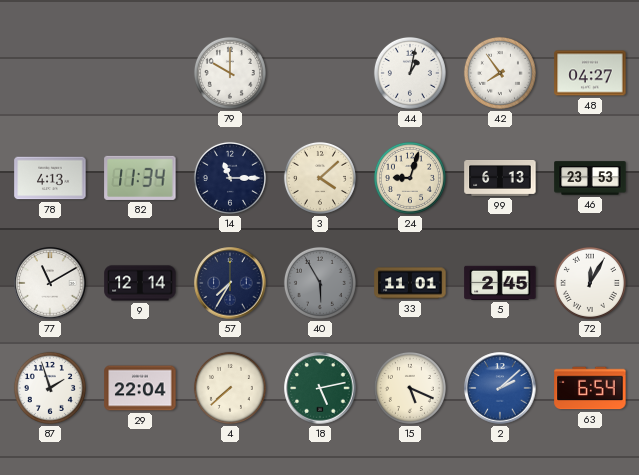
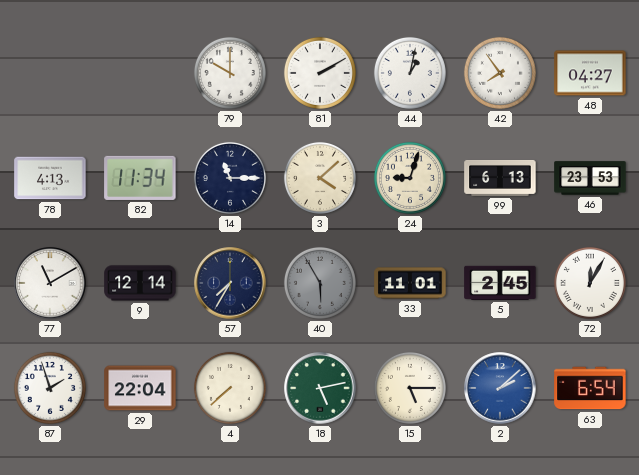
81: none -> 2:10
15: 5:19 -> 5:15
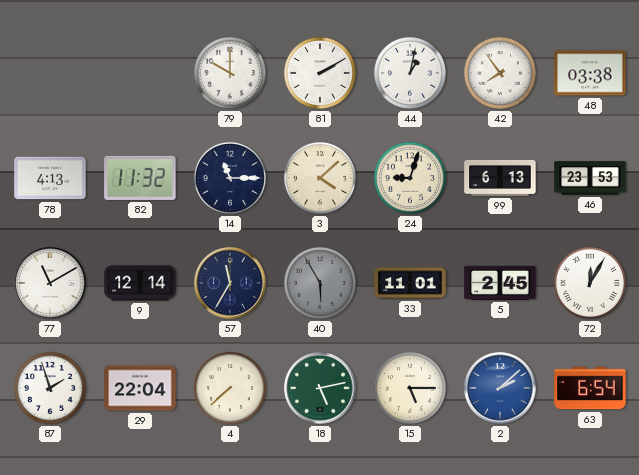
48: 04:27 -> 03:38
82: 11:34 -> 11:32
57: 7:35 -> 11:35
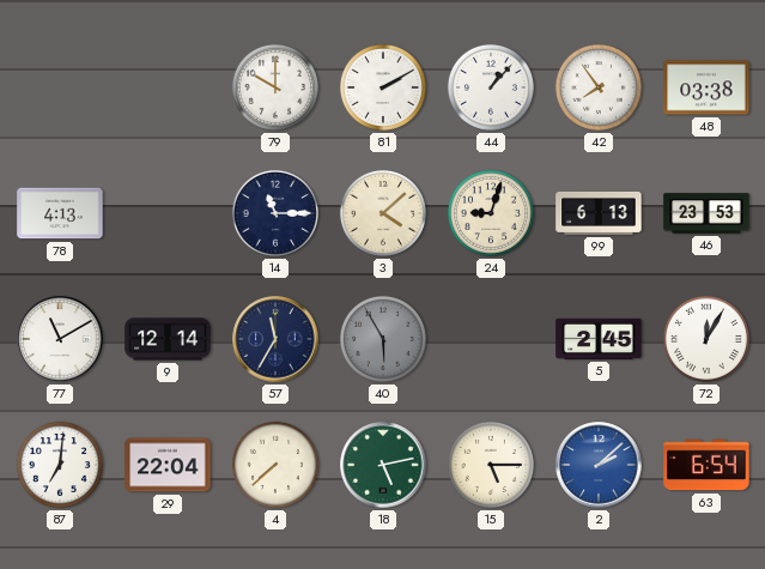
44: 1:02 -> 1:07
82: 11:32 -> none
33: 11:01 -> none
87: 1:57 -> 7:01
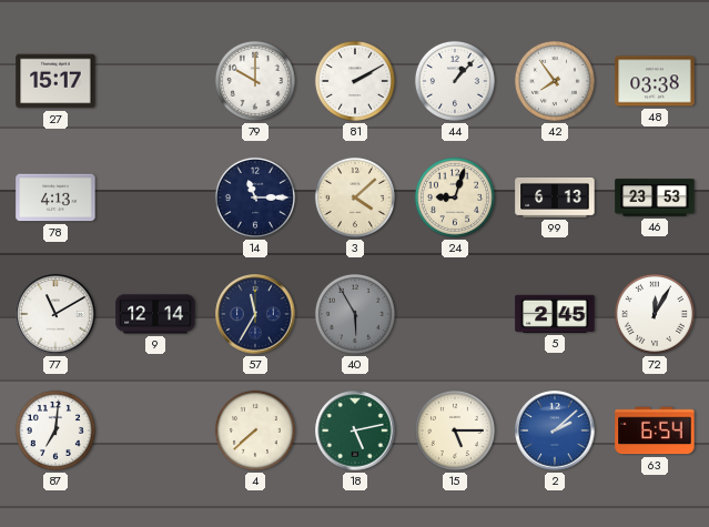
27: none -> 15:17
29: 22:04 -> none
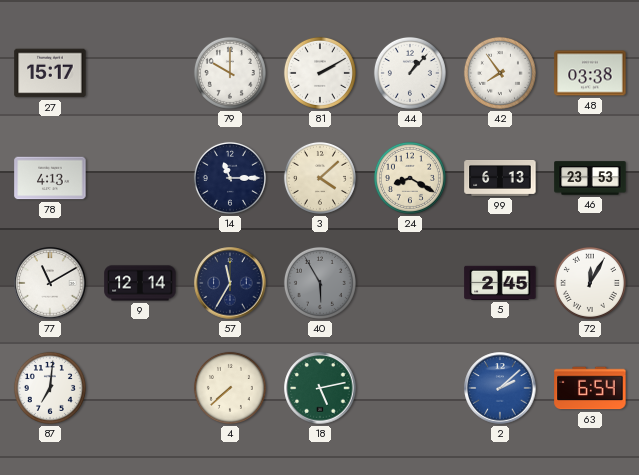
24: 9:03 -> 8:20
15: 5:15 -> none
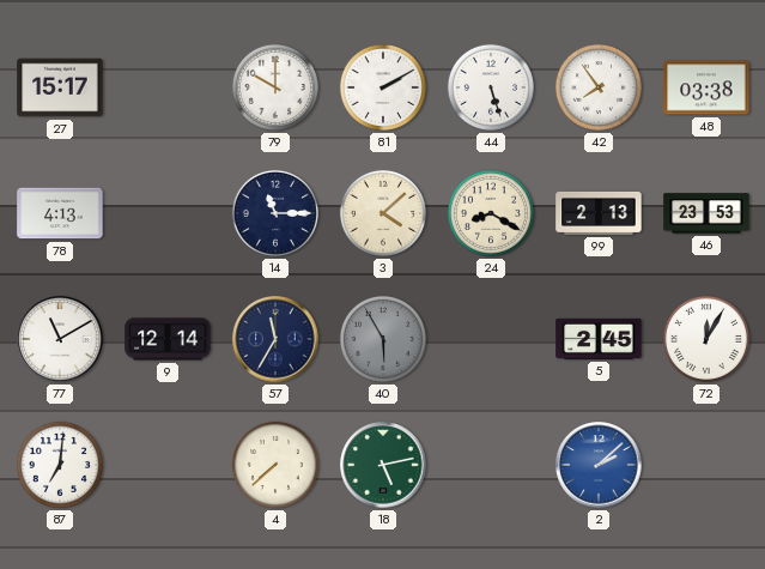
44: 1:07 -> 5:27
99: 6:13 -> 2:13
63: 6:54 -> none
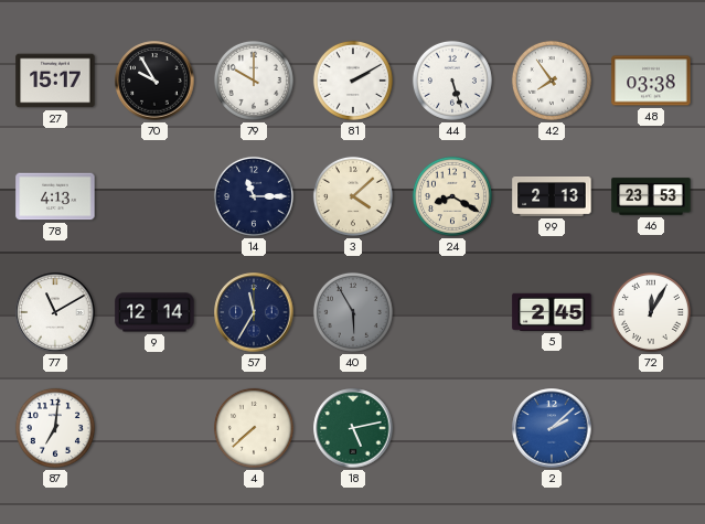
70: none -> 9:55
